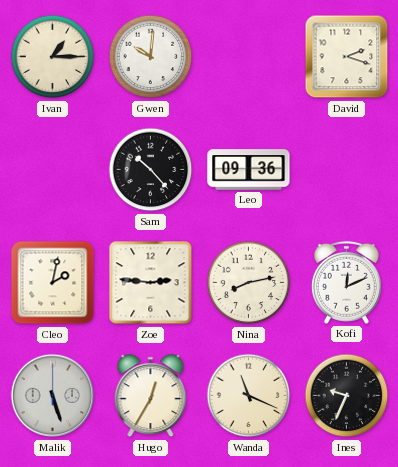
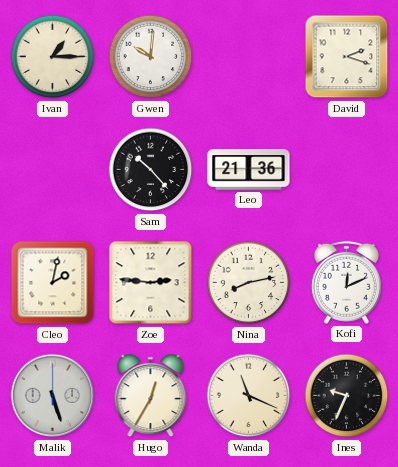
Leo: 09:36 -> 21:36
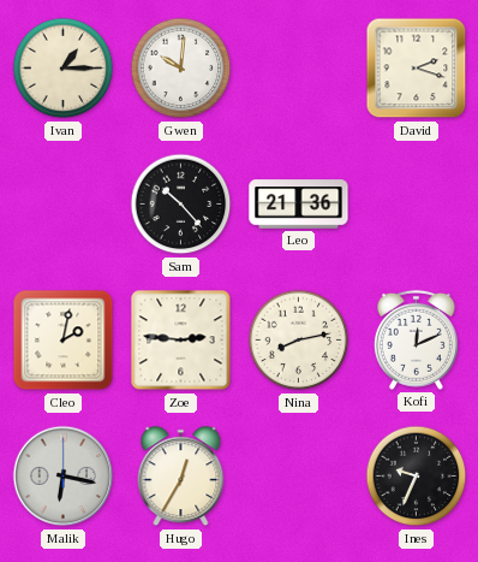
Malik: 5:27 -> 6:17
Wanda: 11:19 -> none
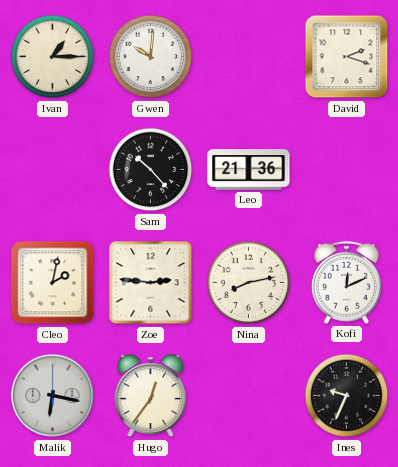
Hugo: 12:35 -> 12:36
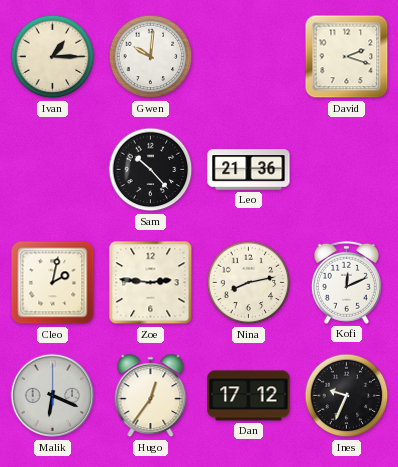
Malik: 6:17 -> 6:19
Dan: none -> 17:12
